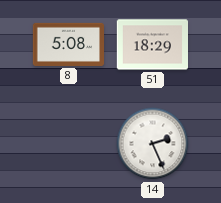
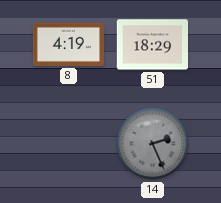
8: 5:08 -> 4:19
14 dial: white -> grey
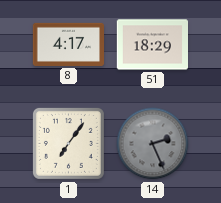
8: 4:19 -> 4:17
1: none -> 7:06
